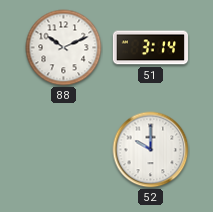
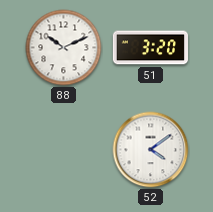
51: 3:14 -> 3:20
52: 10:00 -> 4:09
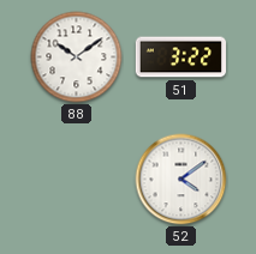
88: 10:11 -> 10:09
51: 3:20 -> 3:22
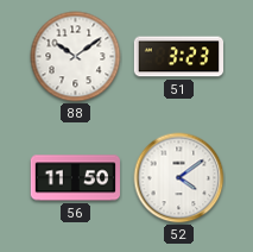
51: 3:22 -> 3:23
56: none -> 11:50
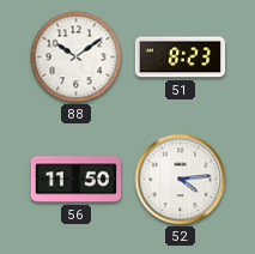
51: 3:23 -> 8:23
52: 4:09 -> 4:14
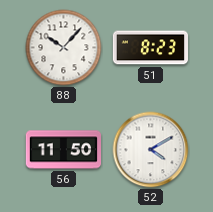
88: 10:09 -> 10:07
52: 4:14 -> 4:10
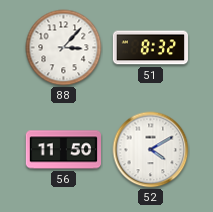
88: 10:07 -> 3:07
51: 8:23 -> 8:32
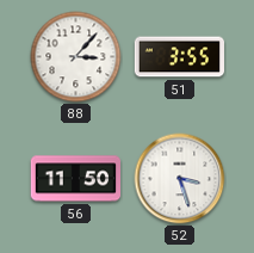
51: 8:32 -> 3:55
52: 4:10 -> 3:27
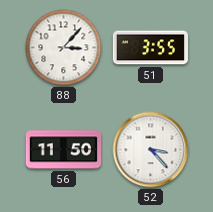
52: 3:27 -> 3:23
